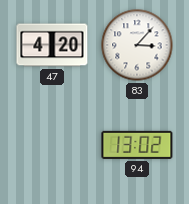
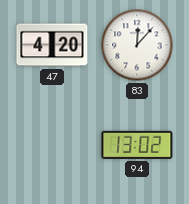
83: 3:07 -> 12:07
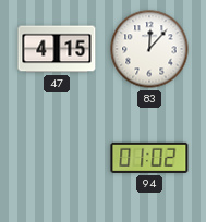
47: 4:20 -> 4:15
94: 13:02 -> 01:02
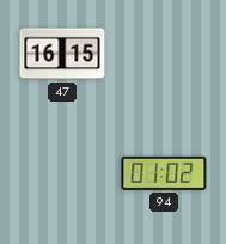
47: 4:15 -> 16:15
83: 12:07 -> none
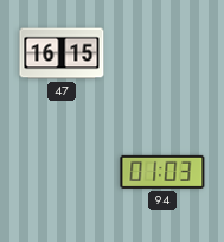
94: 01:02 -> 01:03
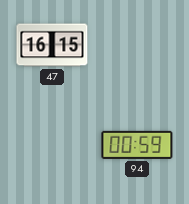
94: 01:03 -> 00:59
